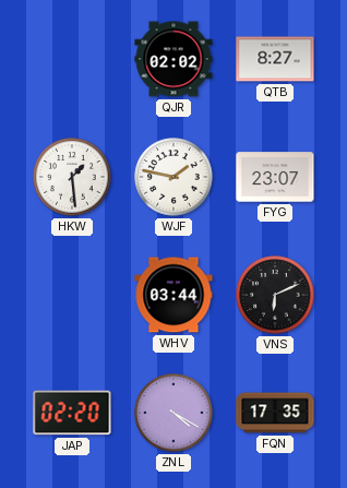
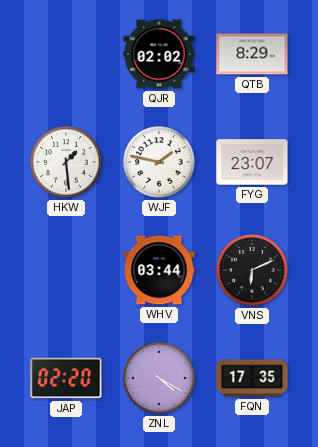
QTB: 8:27 -> 8:29
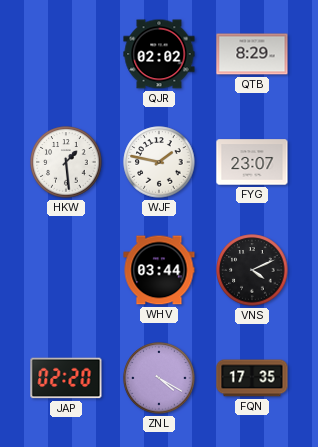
VNS: 6:11 -> 4:11
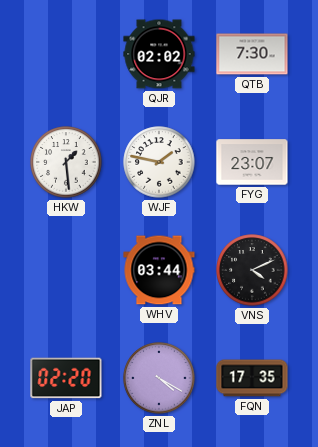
QTB: 8:29 -> 7:30
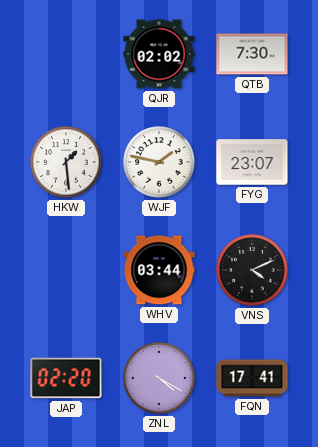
FQN: 17:35 -> 17:41
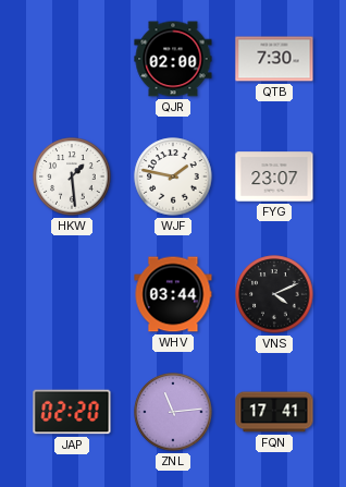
QJR: 02:02 -> 02:00
ZNL: 4:20 -> 11:14
